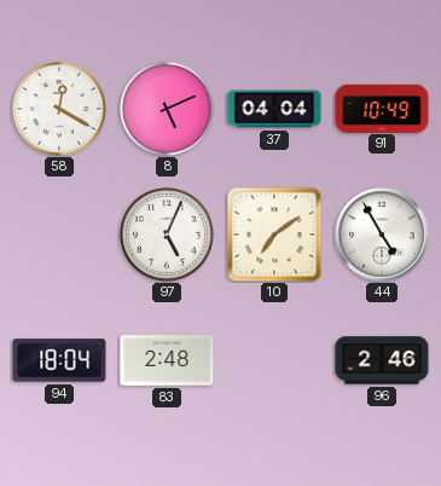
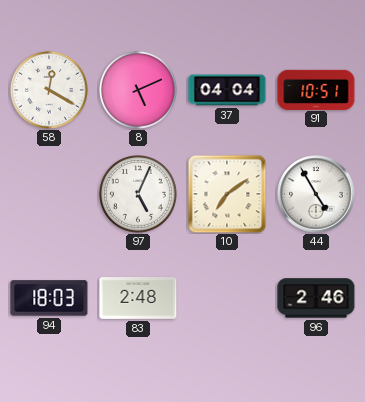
91: 10:49 -> 10:51
94: 18:04 -> 18:03
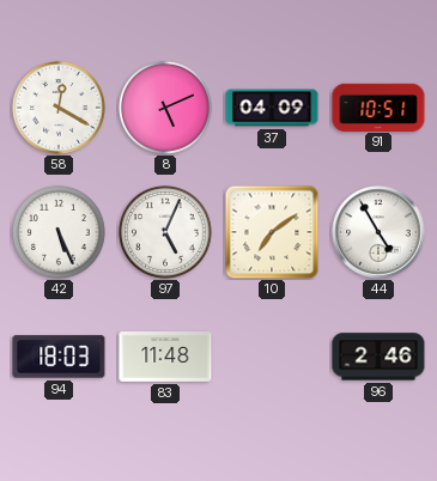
37: 04:04 -> 04:09
42: none -> 5:26
83: 2:48 -> 11:48
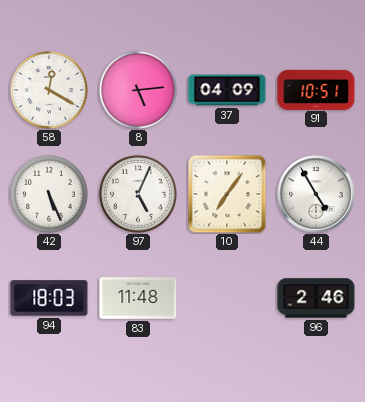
8: 5:11 -> 5:14
10: 7:09 -> 7:06
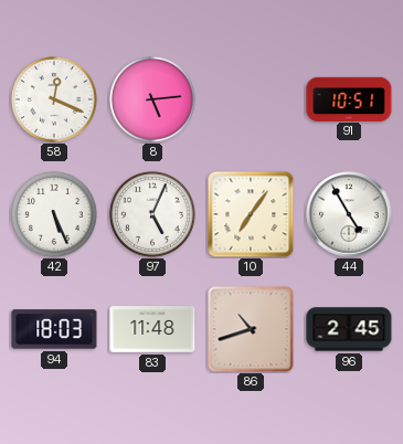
58: 12:20 -> 12:19
37: 04:09 -> none
86: none -> 10:42
96: 2:46 -> 2:45
